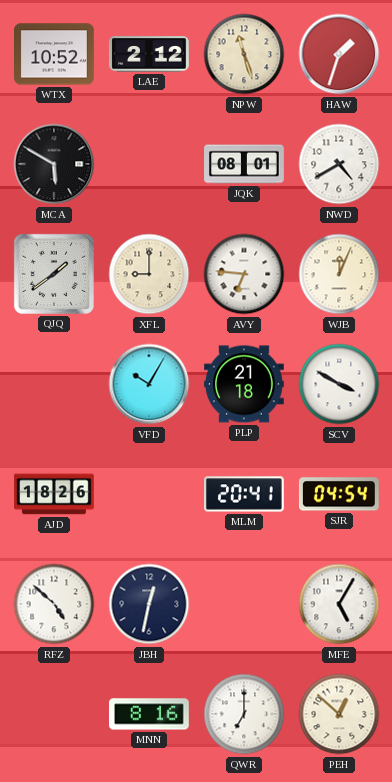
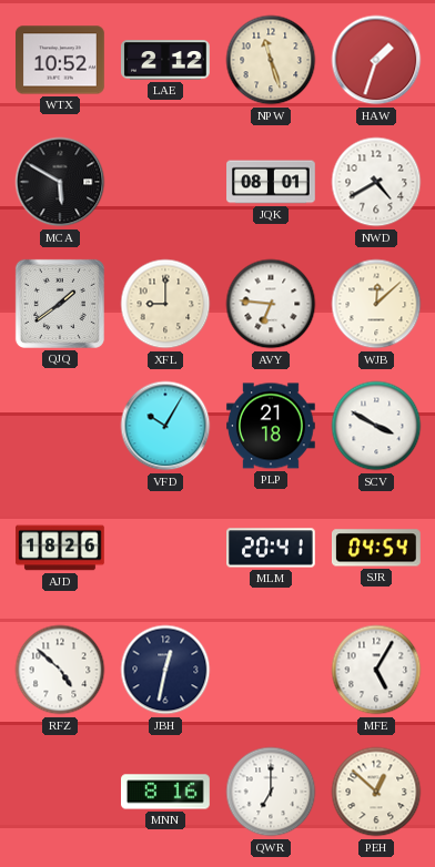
WJB: 12:04 -> 12:08
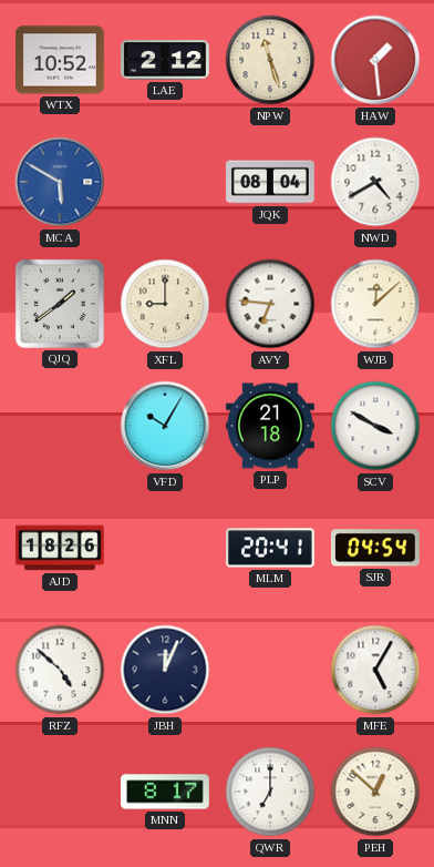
HAW: 1:33 -> 1:29
MCA dial: black -> blue
JQK: 08:01 -> 08:04
JBH: 12:32 -> 12:04
MNN: 8:16 -> 8:17
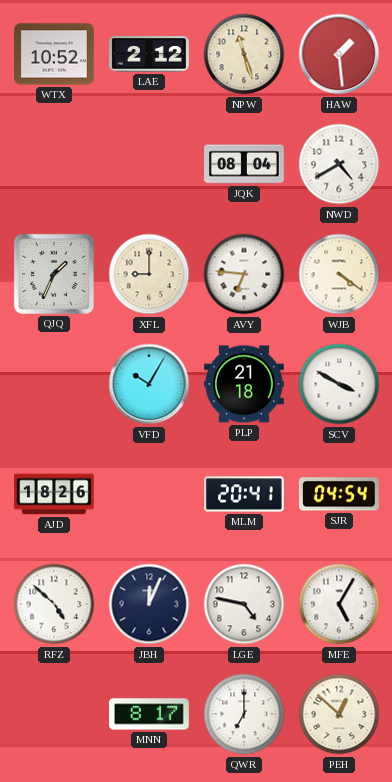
MCA: 5:50 -> none
QJQ: 1:39 -> 1:34
WJB: 12:08 -> 4:21
LGE: none -> 4:47
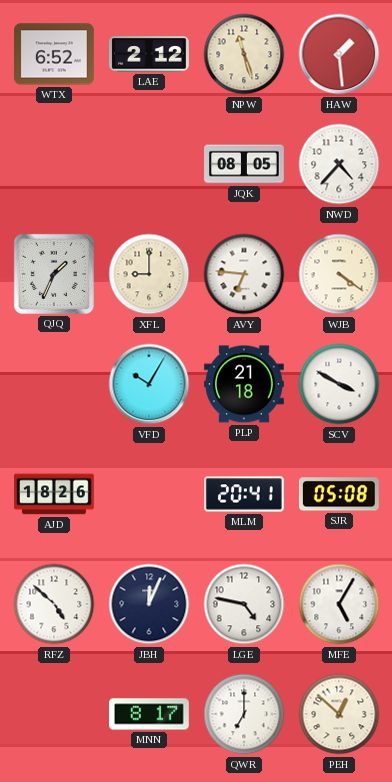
WTX: 10:52 -> 6:52
JQK: 08:04 -> 08:05
NWD: 4:40 -> 4:37
SJR: 04:54 -> 05:08
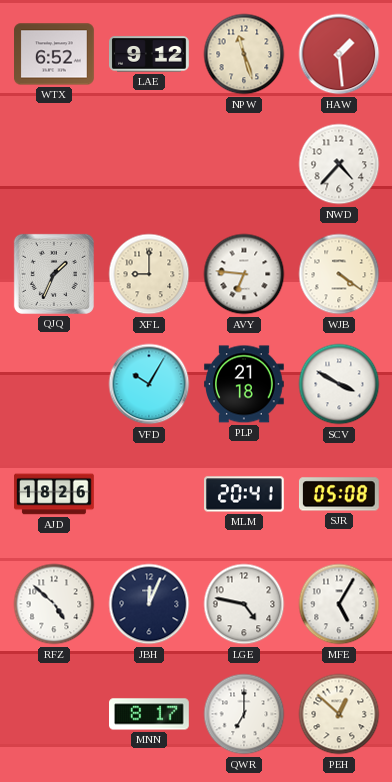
LAE: 2:12 -> 9:12
JQK: 08:05 -> none
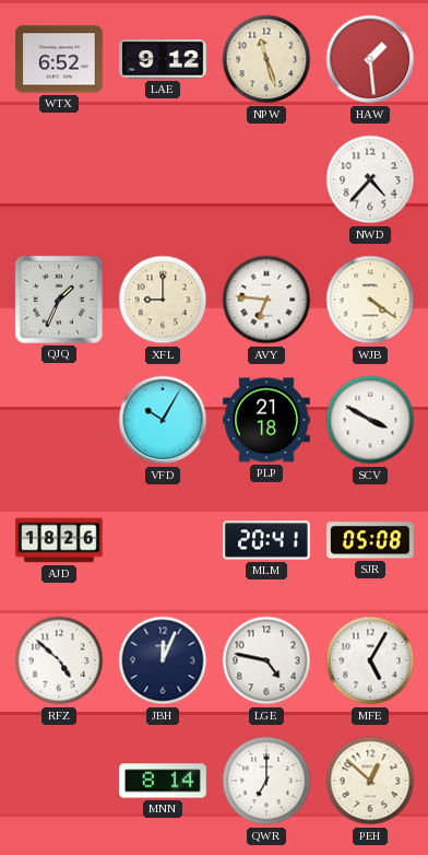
MNN: 8:17 -> 8:14
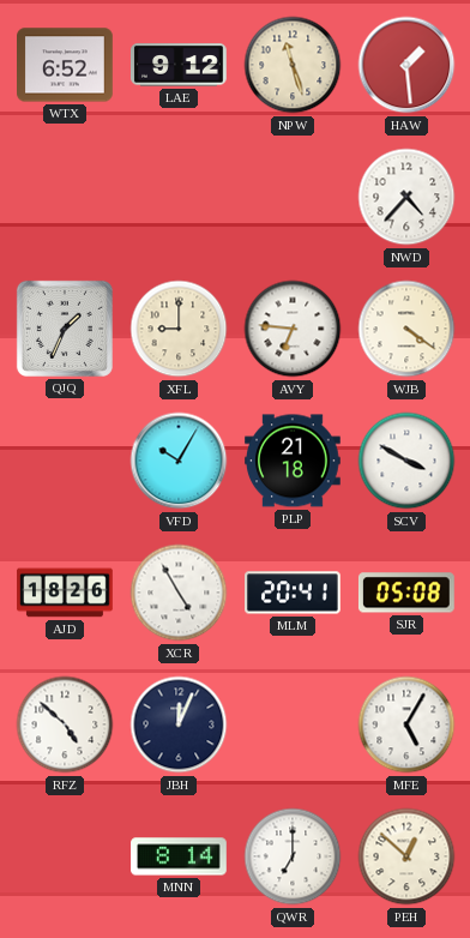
XCR: none -> 4:55
LGE: 4:47 -> none
